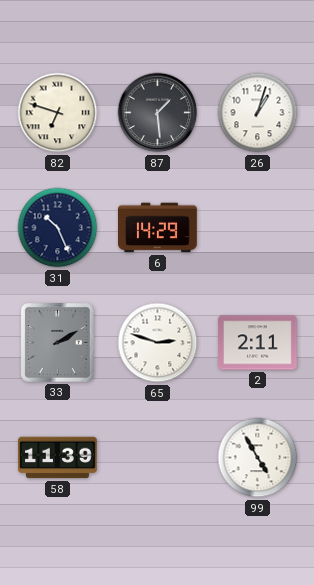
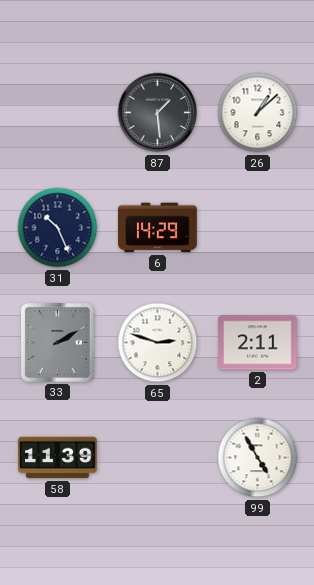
82: 6:48 -> none
26: 1:03 -> 1:08
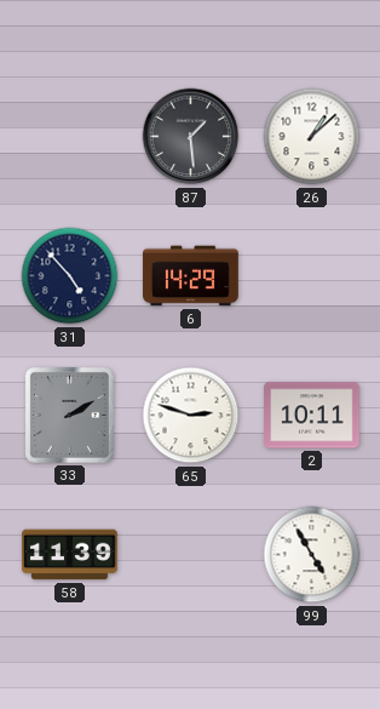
31: 10:26 -> 4:53
2: 2:11 -> 10:11
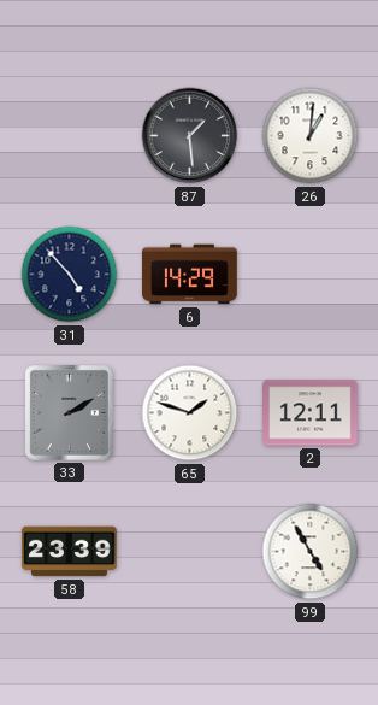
26: 1:08 -> 1:01
65: 2:48 -> 1:48
2: 10:11 -> 12:11
58: 11:39 -> 23:39
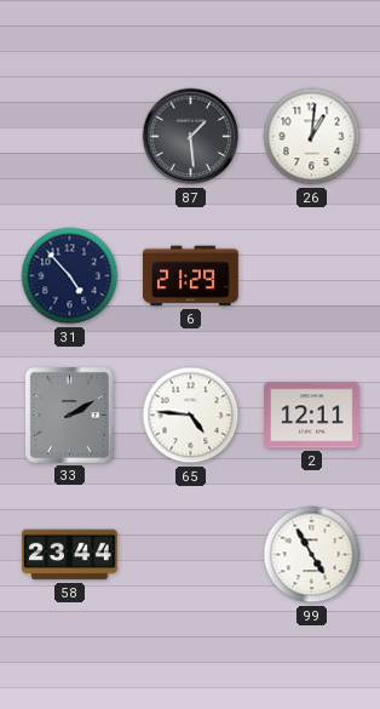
6: 14:29 -> 21:29
65: 1:48 -> 4:46
58: 23:39 -> 23:44
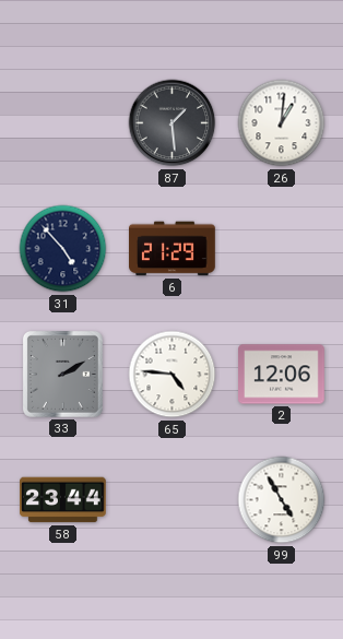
2: 12:11 -> 12:06
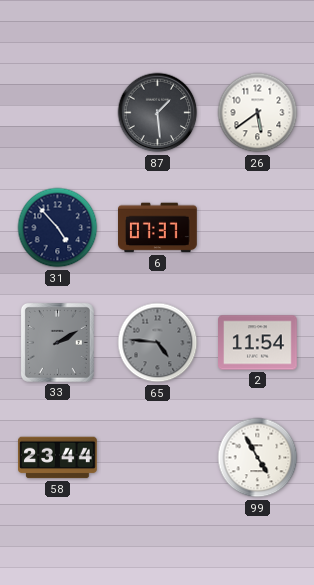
26: 1:01 -> 5:39
6: 21:29 -> 07:37
65 dial: white -> grey
2: 12:06 -> 11:54
